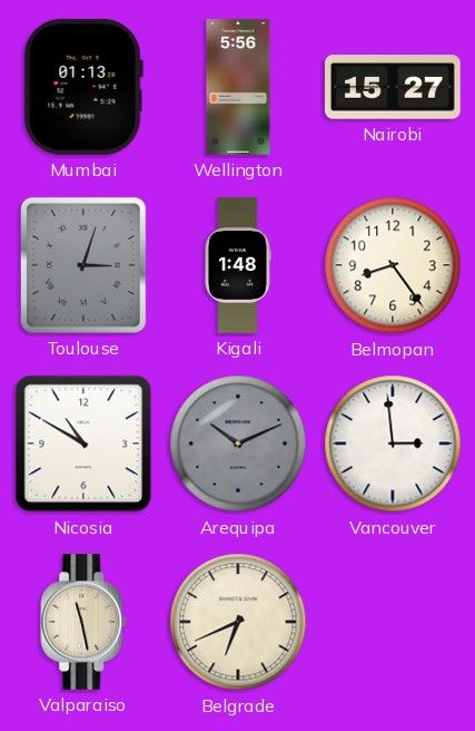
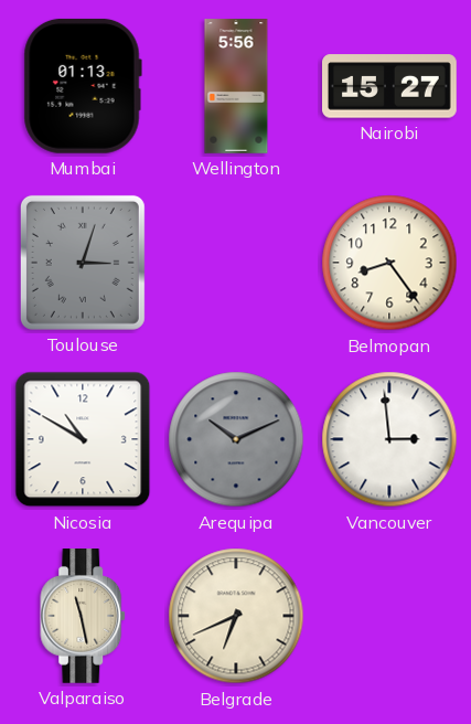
Kigali: 1:48 -> none
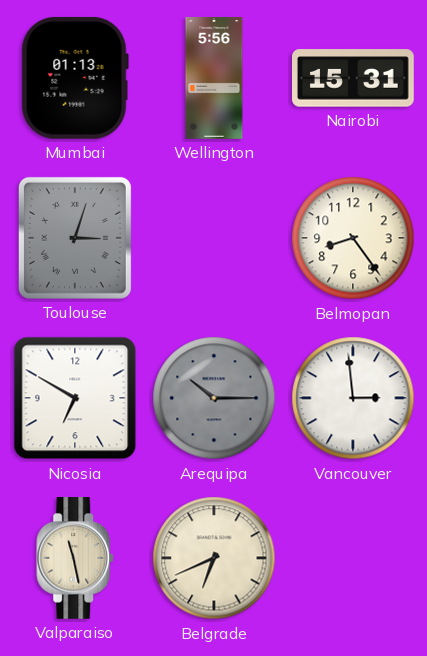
Nairobi: 15:27 -> 15:31
Nicosia: 10:50 -> 6:50
Arequipa: 10:11 -> 10:15
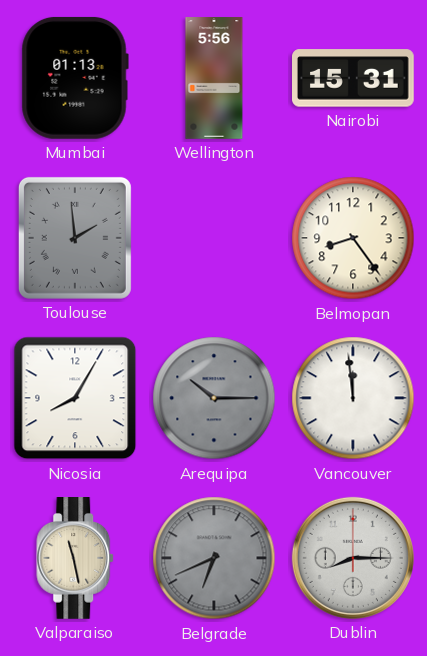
Toulouse: 3:03 -> 1:59
Nicosia: 6:50 -> 8:05
Vancouver: 2:59 -> 11:59
Belgrade dial: cream -> grey
Dublin: none -> 8:15
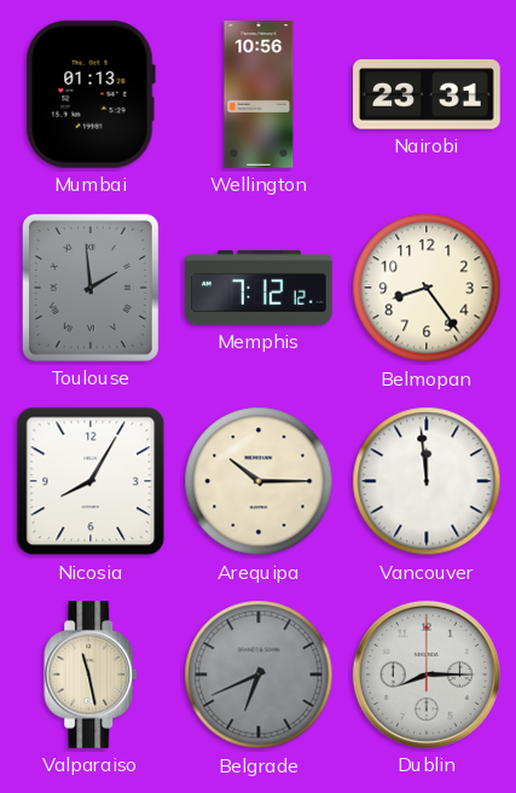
Wellington: 5:56 -> 10:56
Nairobi: 15:31 -> 23:31
Memphis: none -> 7:12
Arequipa dial: grey -> cream
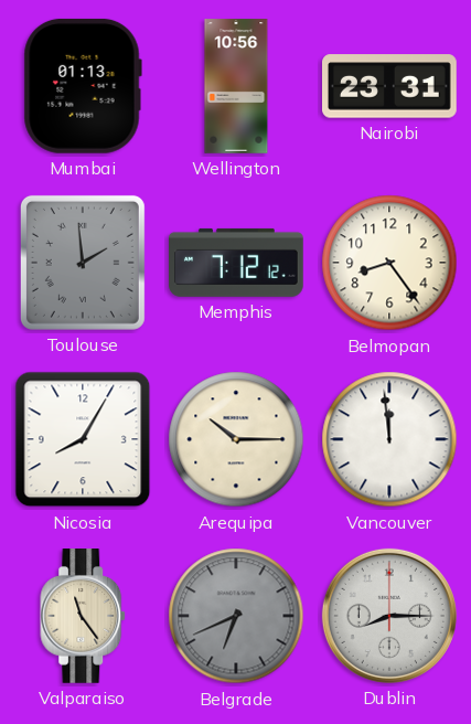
Valparaiso: 11:28 -> 11:24
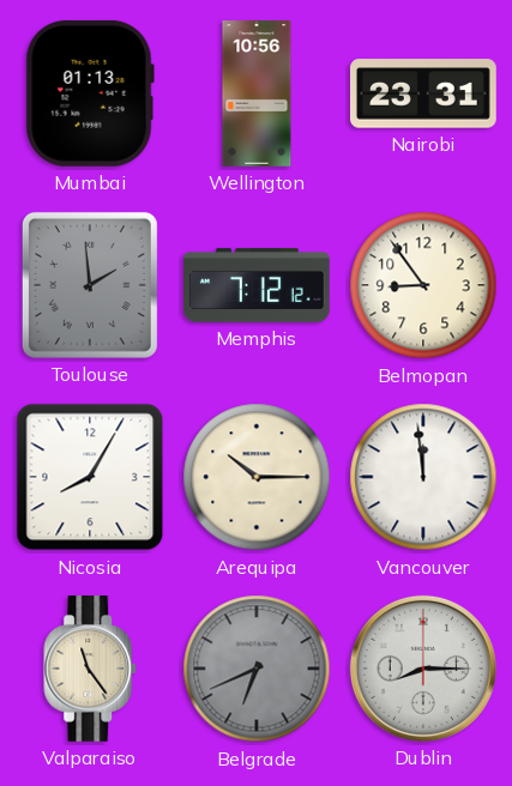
Belmopan: 8:24 -> 8:54
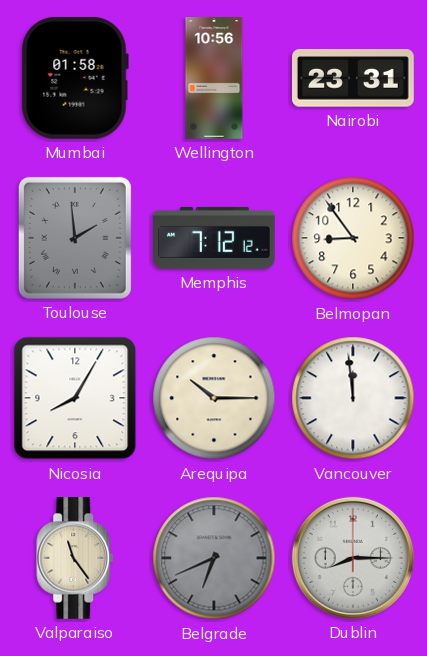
Mumbai: 01:13 -> 01:58
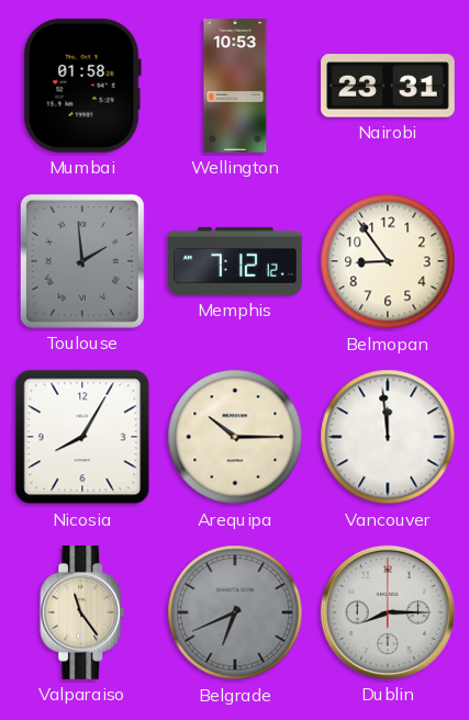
Wellington: 10:56 -> 10:53
